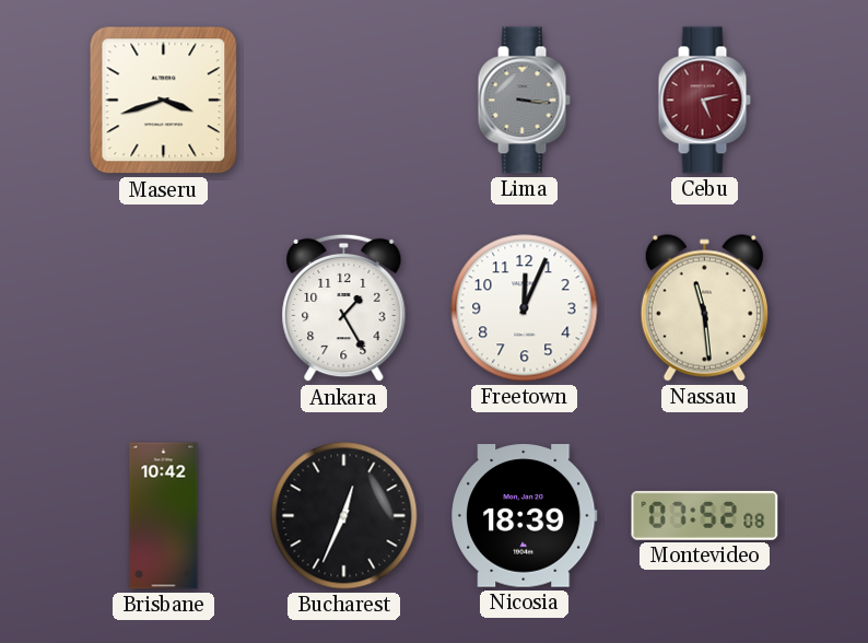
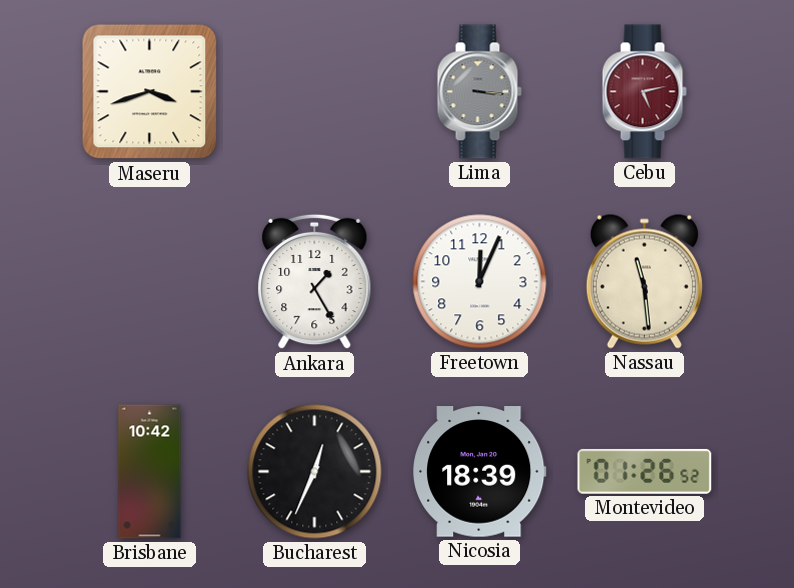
Montevideo: 07:52 -> 01:26
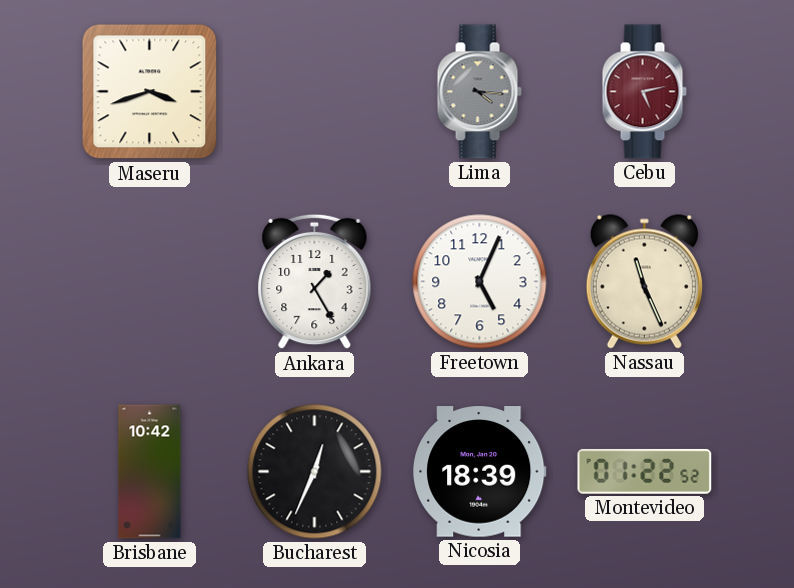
Lima: 3:16 -> 4:16
Freetown: 12:04 -> 5:04
Nassau: 11:29 -> 11:26
Montevideo: 01:26 -> 01:22
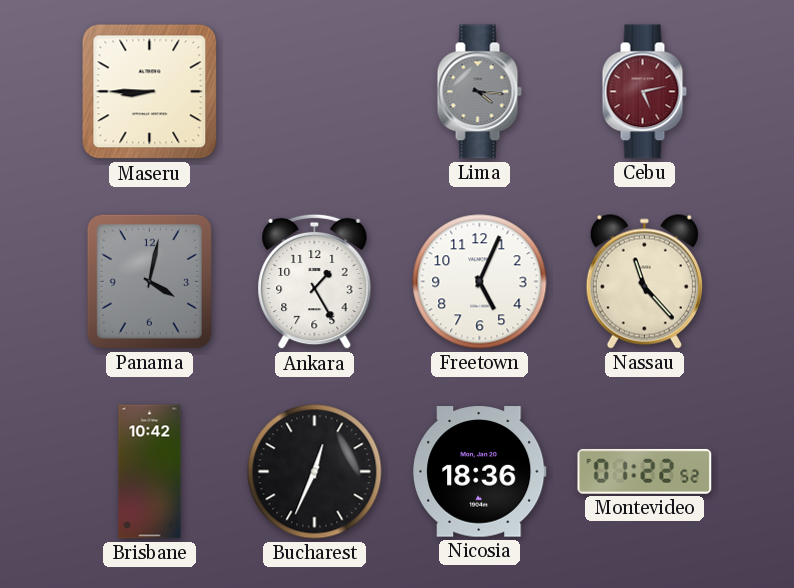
Maseru: 3:42 -> 8:45
Panama: none -> 4:02
Nassau: 11:26 -> 11:23
Nicosia: 18:39 -> 18:36
